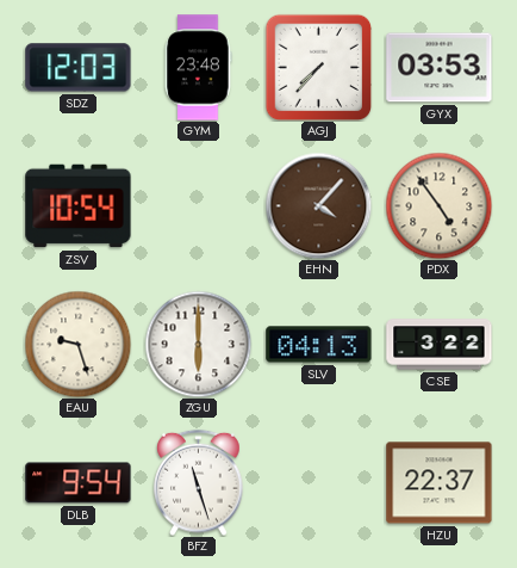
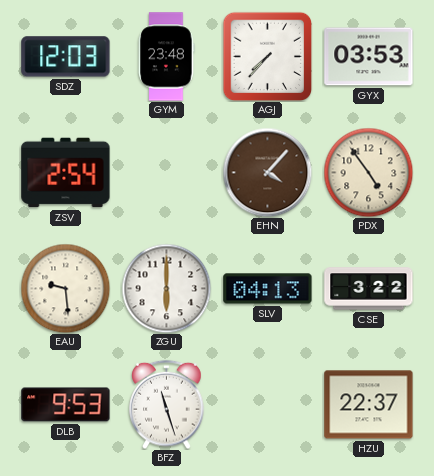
ZSV: 10:54 -> 2:54
EAU: 9:27 -> 9:29
DLB: 9:54 -> 9:53
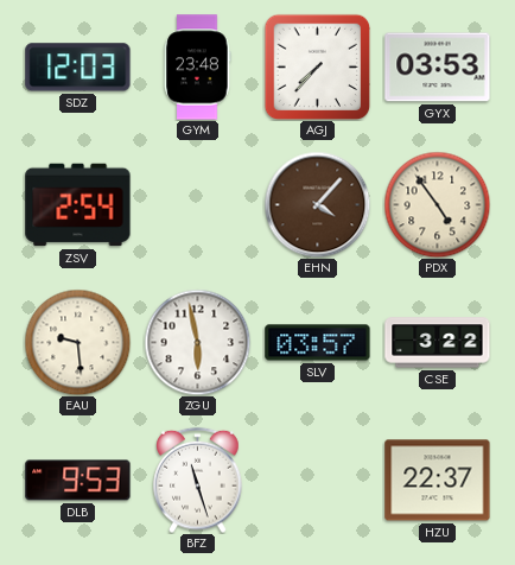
ZGU: 6:00 -> 5:58
SLV: 04:13 -> 03:57
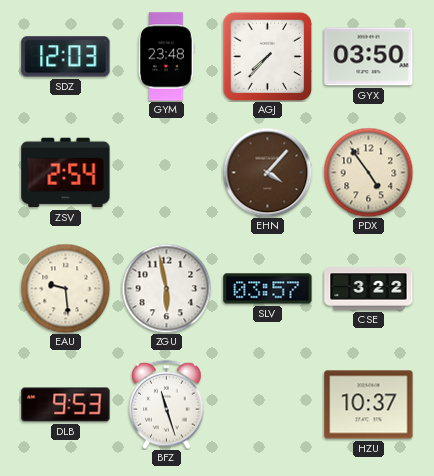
GYX: 03:53 -> 03:50
HZU: 22:37 -> 10:37
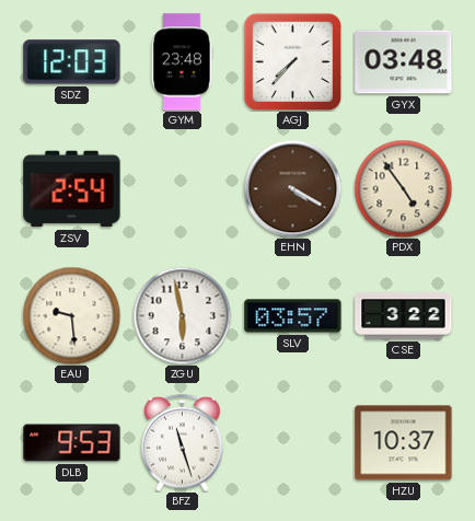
GYX: 03:50 -> 03:48
EHN: 4:07 -> 4:20
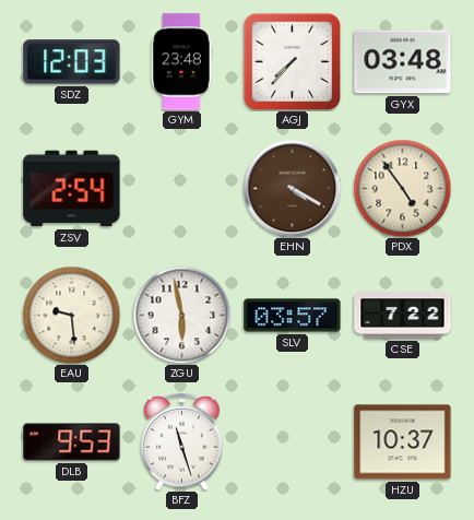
CSE: 3:22 -> 7:22
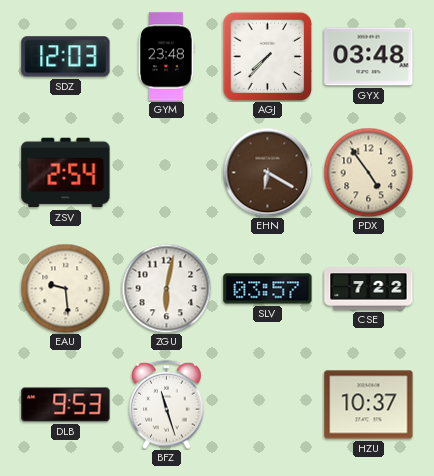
EHN: 4:20 -> 6:20
ZGU: 5:58 -> 6:02
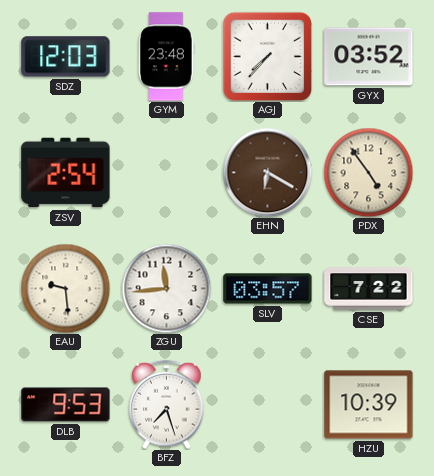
GYX: 03:48 -> 03:52
ZGU: 6:02 -> 11:44
BFZ: 11:27 -> 7:27
HZU: 10:37 -> 10:39
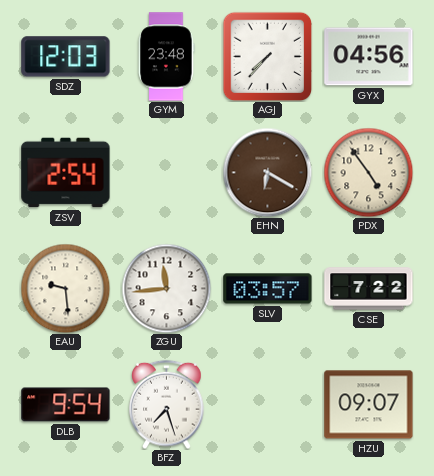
GYX: 03:52 -> 04:56
DLB: 9:53 -> 9:54
HZU: 10:39 -> 09:07
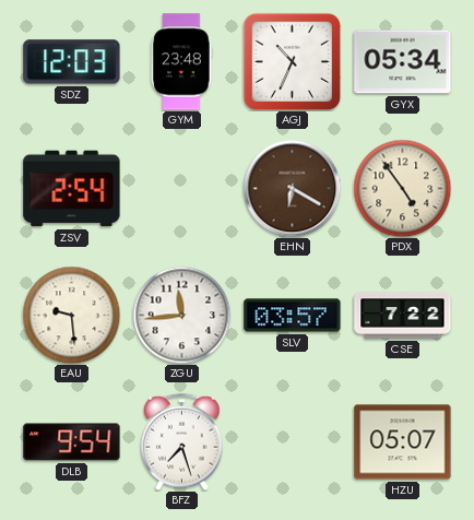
AGJ: 7:37 -> 10:34
GYX: 04:56 -> 05:34
HZU: 09:07 -> 05:07
